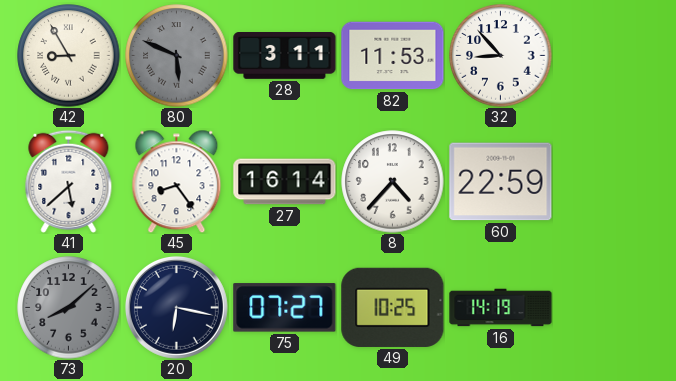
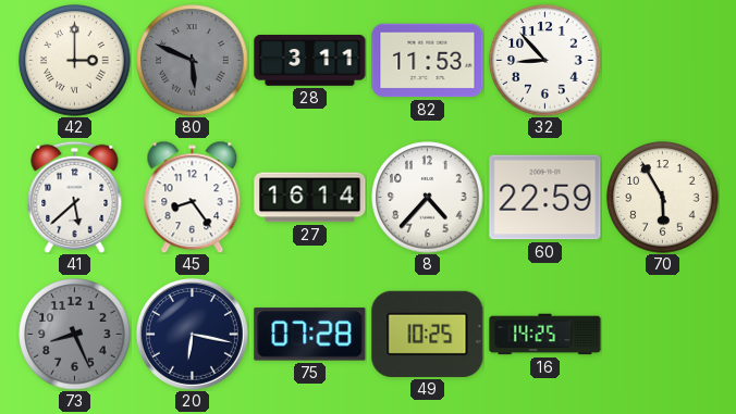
42: 8:55 -> 3:00
70: none -> 5:55
73: 8:08 -> 8:26
75: 07:27 -> 07:28
16: 14:19 -> 14:25
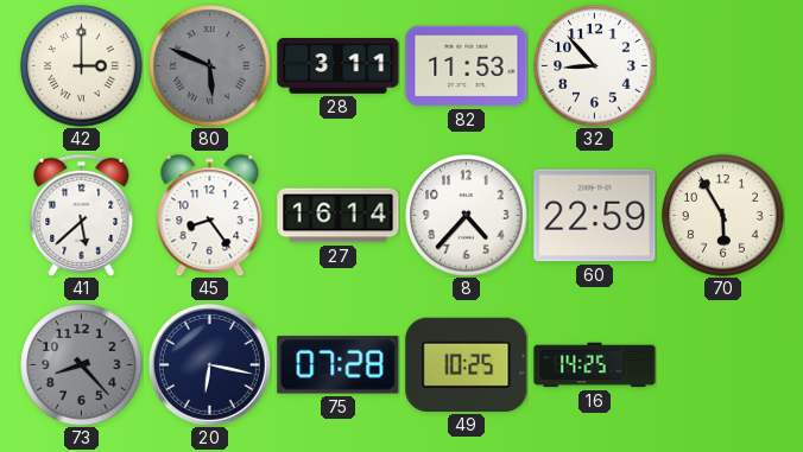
73: 8:26 -> 8:23
